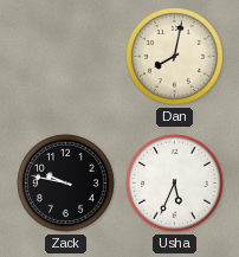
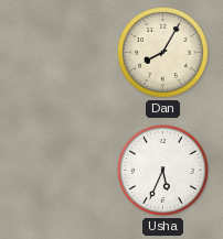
Dan: 8:02 -> 8:05
Zack: 9:47 -> none
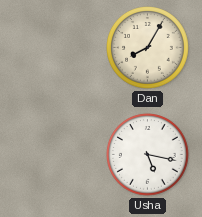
Usha: 5:34 -> 5:17
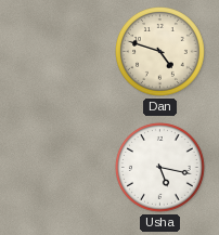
Dan: 8:05 -> 4:48
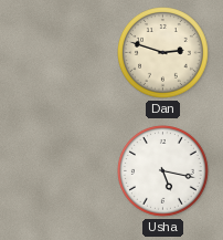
Dan: 4:48 -> 2:48
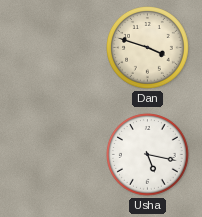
Dan: 2:48 -> 3:48
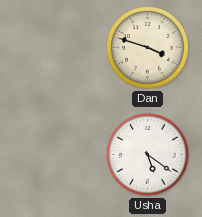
Usha: 5:17 -> 5:21
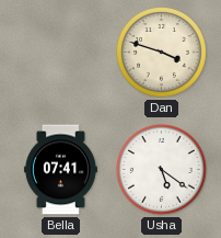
Bella: none -> 07:41
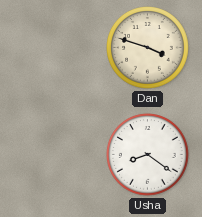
Bella: 07:41 -> none
Usha: 5:21 -> 8:21
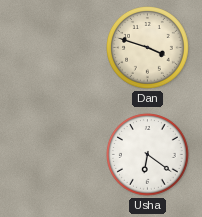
Usha: 8:21 -> 6:21
